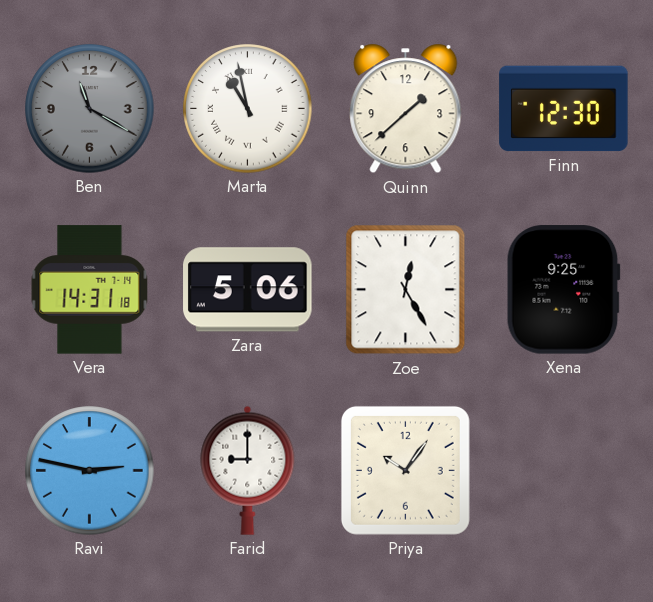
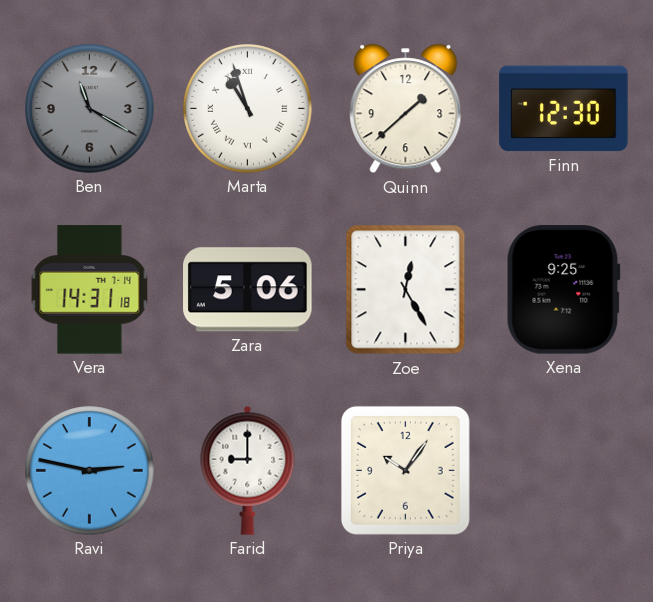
Marta: 10:58 -> 10:57
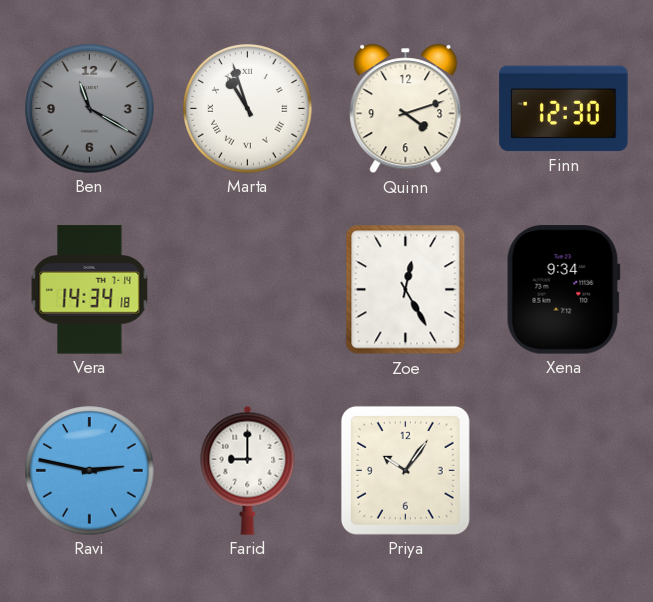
Quinn: 1:38 -> 4:12
Vera: 14:31 -> 14:34
Zara: 5:06 -> none
Xena: 9:25 -> 9:34
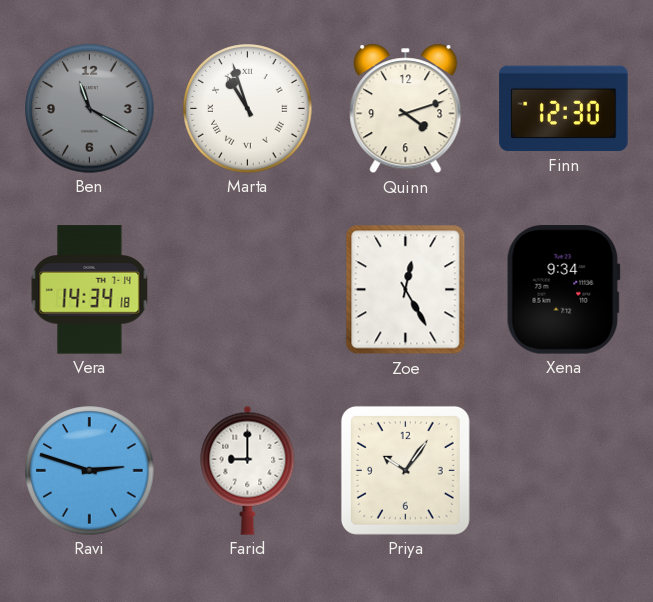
Ravi: 2:47 -> 2:48
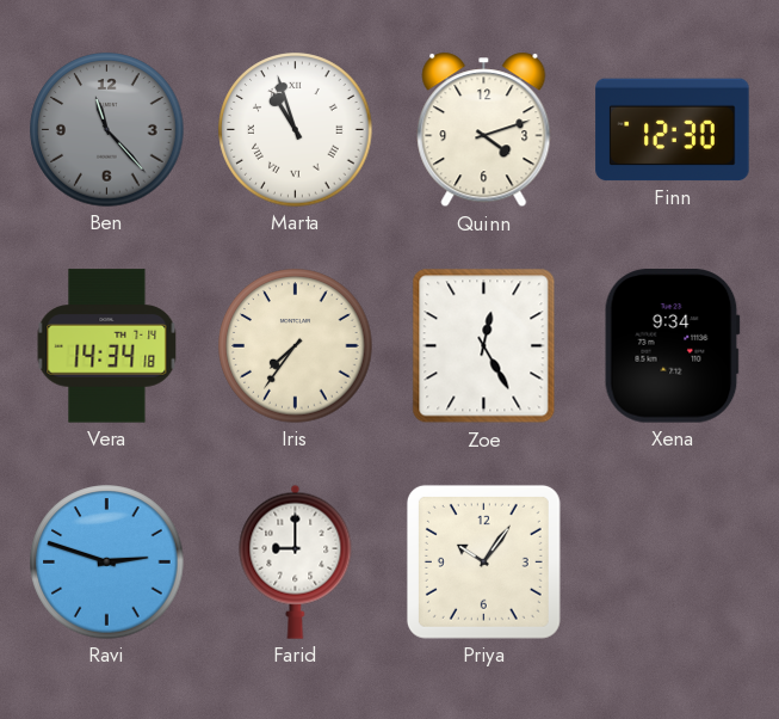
Ben: 11:20 -> 11:23
Iris: none -> 7:36
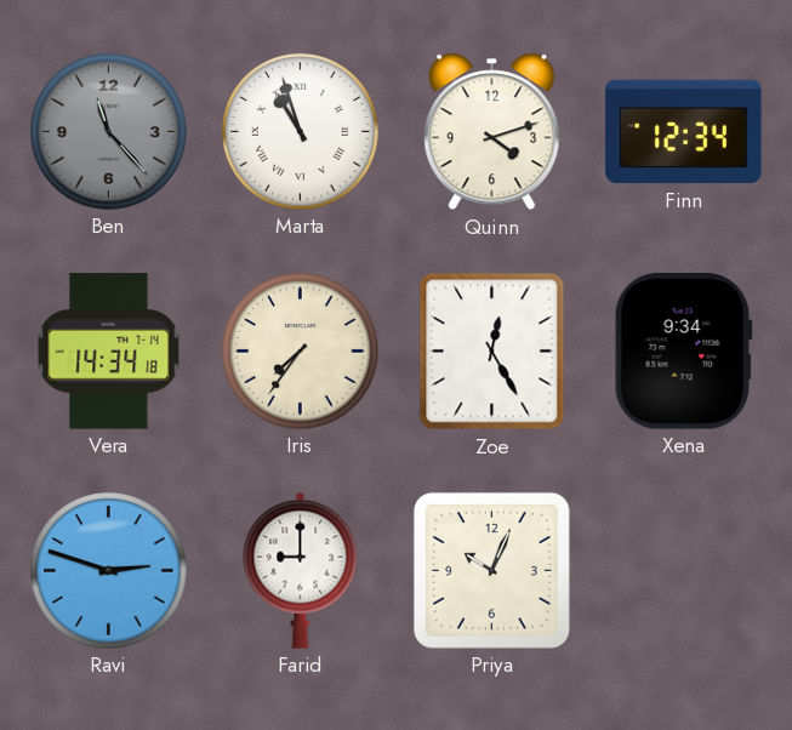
Finn: 12:30 -> 12:34
Priya: 10:06 -> 10:04
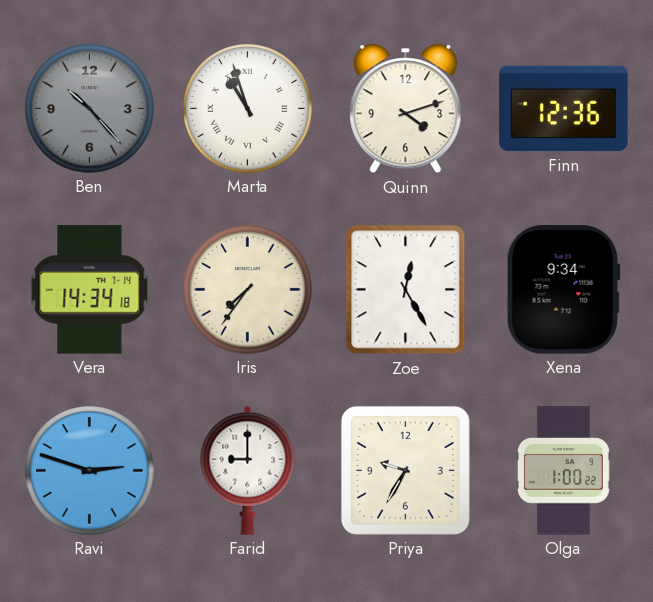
Ben: 11:23 -> 10:23
Finn: 12:34 -> 12:36
Priya: 10:04 -> 9:35
Olga: none -> 1:00
